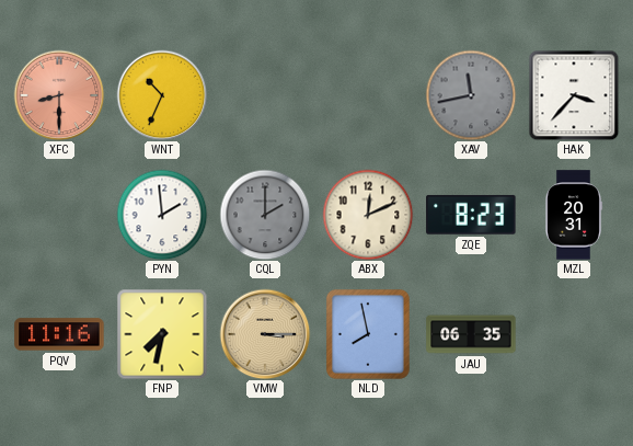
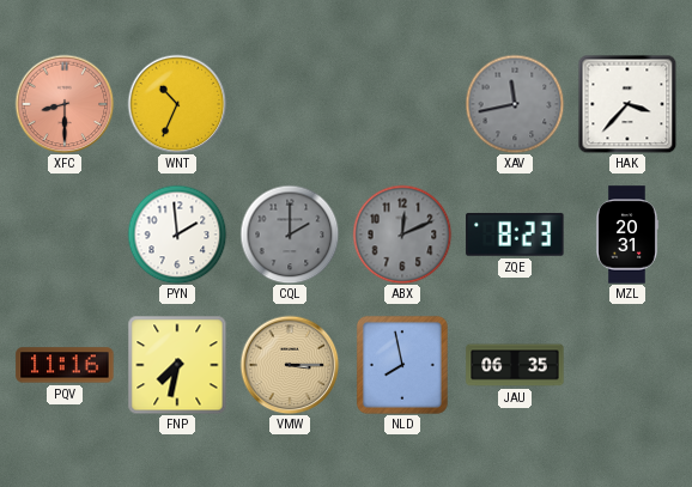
ABX dial: cream -> grey
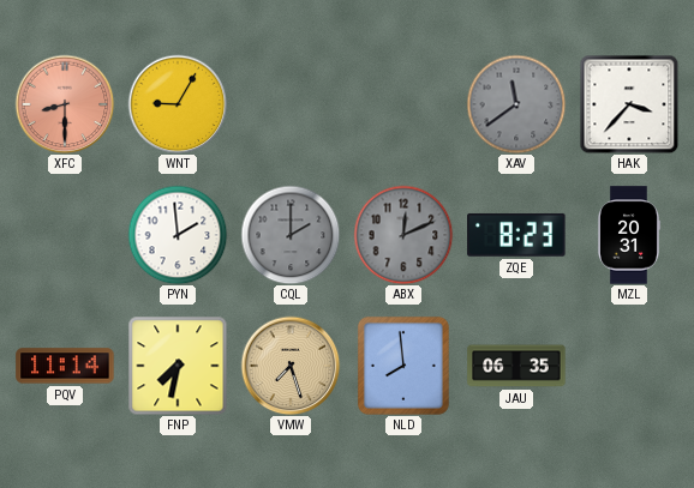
WNT: 10:34 -> 9:05
XAV: 11:43 -> 11:39
PQV: 11:16 -> 11:14
VMW: 3:15 -> 7:27
NLD: 7:58 -> 7:59
